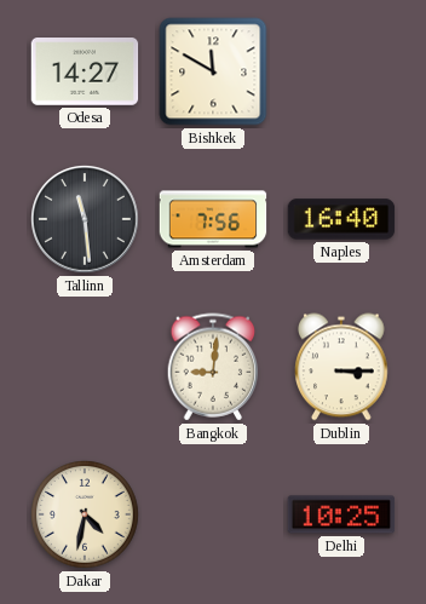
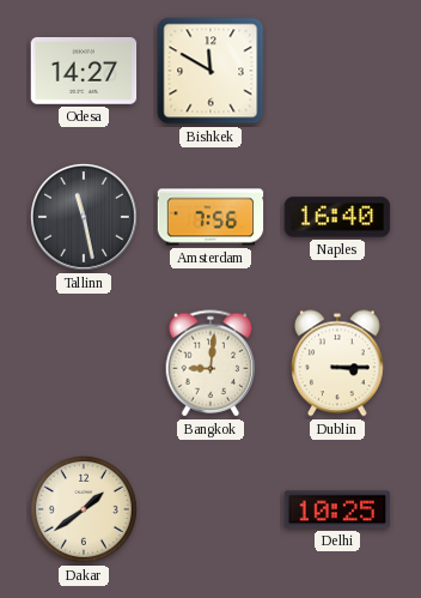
Tallinn: 11:29 -> 11:28
Dakar: 4:32 -> 1:39
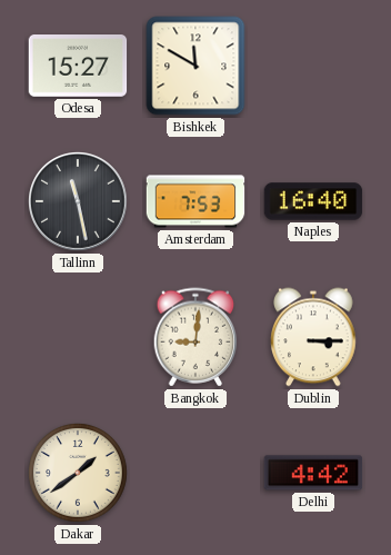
Odesa: 14:27 -> 15:27
Amsterdam: 7:56 -> 7:53
Delhi: 10:25 -> 4:42
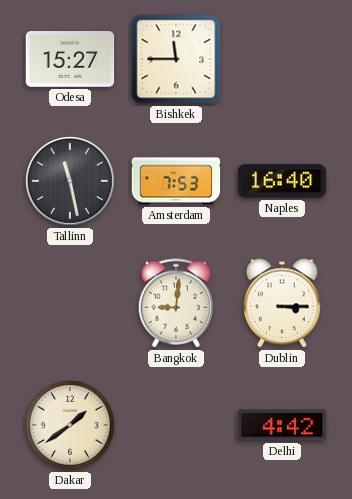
Bishkek: 11:50 -> 11:45
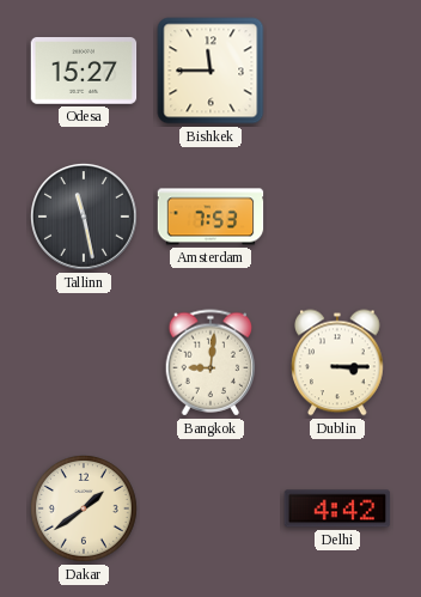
Naples: 16:40 -> none
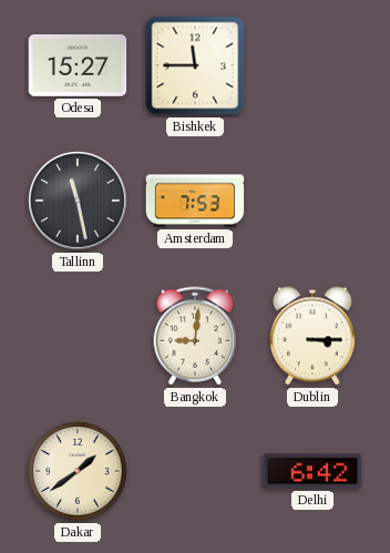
Delhi: 4:42 -> 6:42
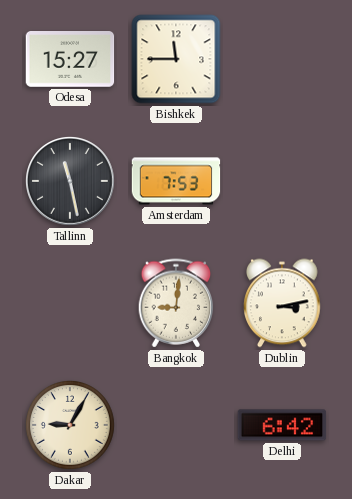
Dublin: 3:15 -> 3:13
Dakar: 1:39 -> 9:05
